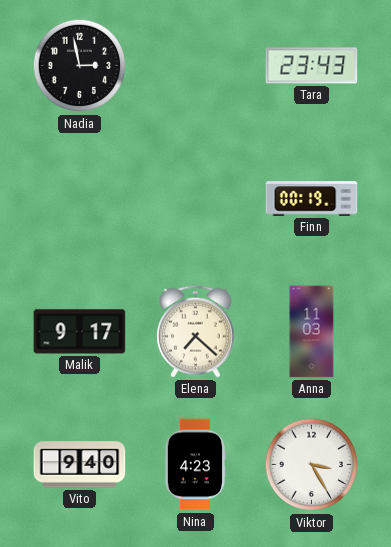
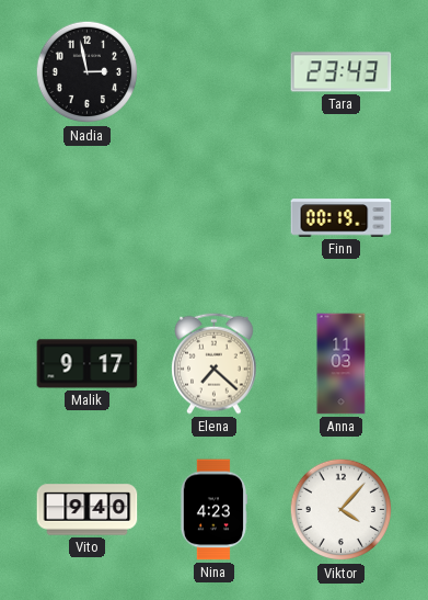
Viktor: 3:25 -> 4:07
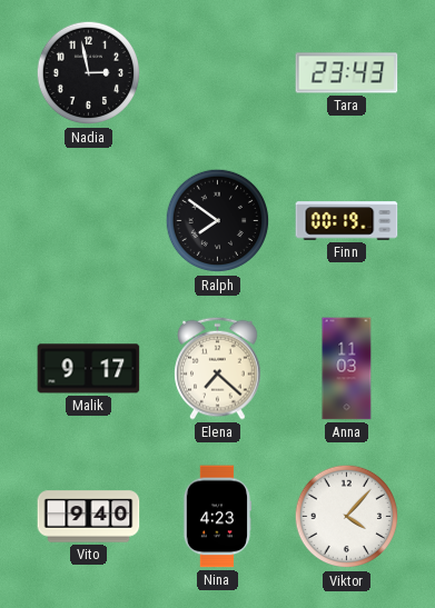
Ralph: none -> 7:51
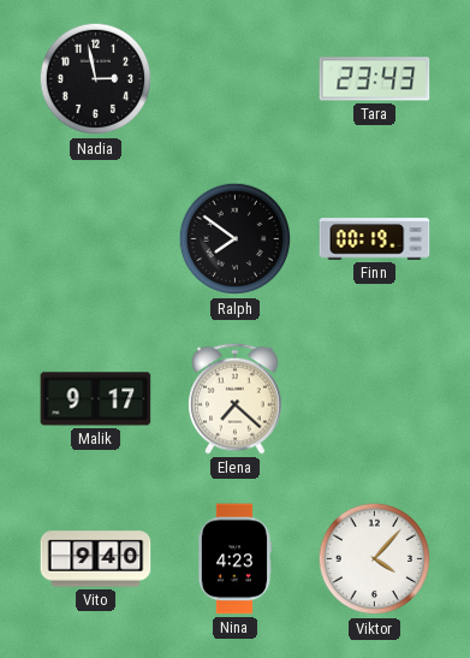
Anna: 11:03 -> none
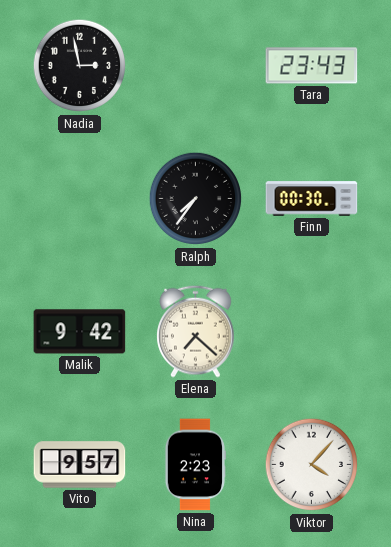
Ralph: 7:51 -> 7:36
Finn: 00:19 -> 00:30
Malik: 9:17 -> 9:42
Vito: 9:40 -> 9:57
Nina: 4:23 -> 2:23
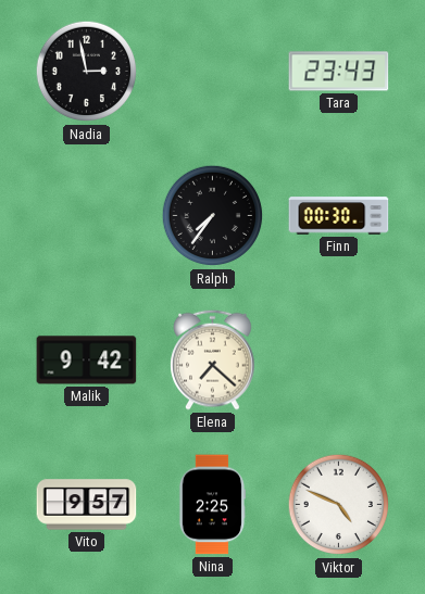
Nina: 2:23 -> 2:25
Viktor: 4:07 -> 4:49
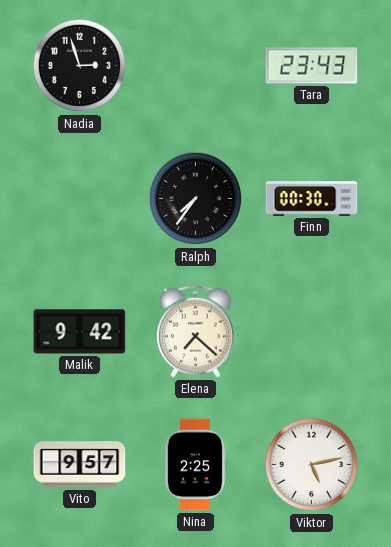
Nadia: 2:58 -> 2:57
Viktor: 4:49 -> 5:13
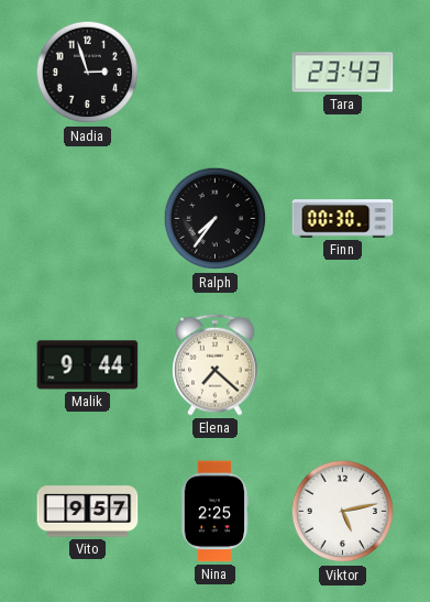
Malik: 9:42 -> 9:44
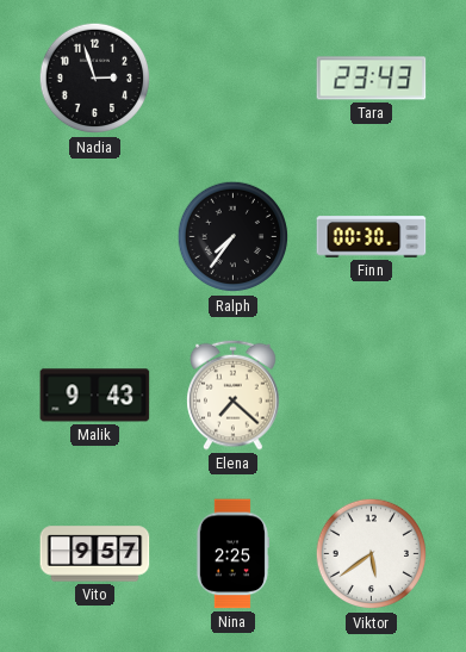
Malik: 9:44 -> 9:43
Viktor: 5:13 -> 5:39
